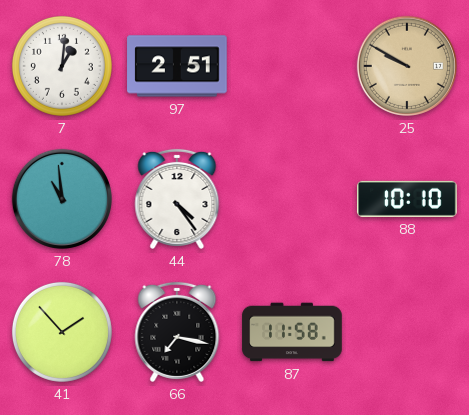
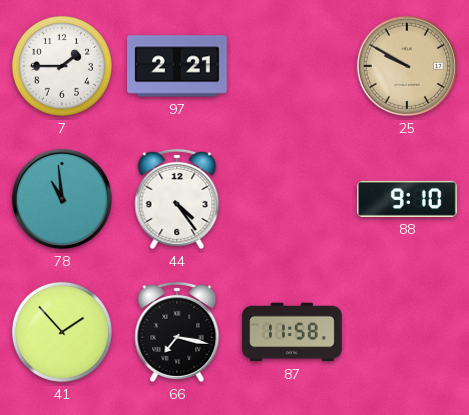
7: 1:01 -> 1:45
97: 2:51 -> 2:21
88: 10:10 -> 9:10
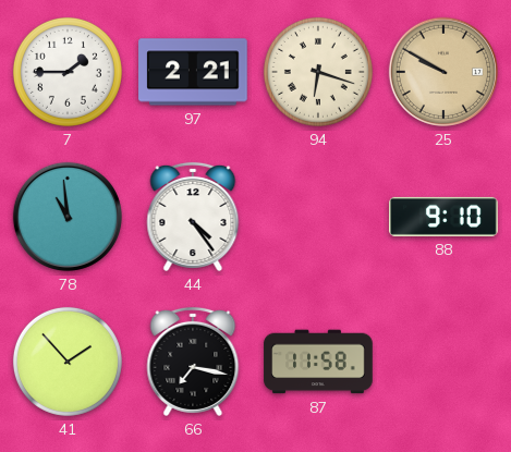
94: none -> 6:18
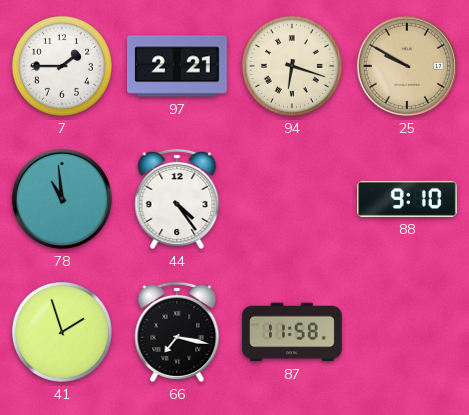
41: 1:53 -> 1:57
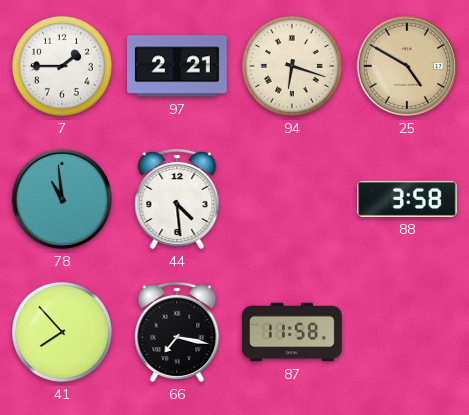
25: 9:50 -> 4:50
44: 4:24 -> 4:29
88: 9:10 -> 3:58
41: 1:57 -> 7:53
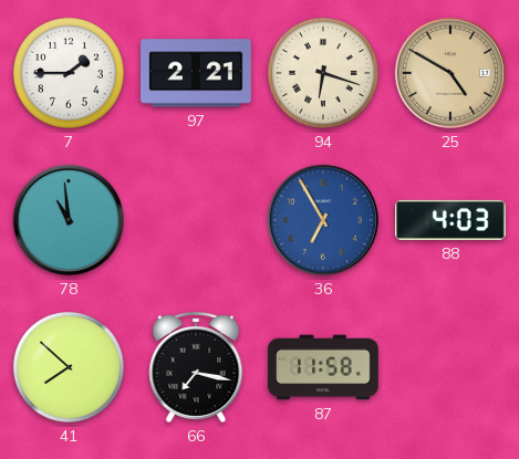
44: 4:29 -> none
36: none -> 6:55
88: 3:58 -> 4:03
41: 7:53 -> 7:52
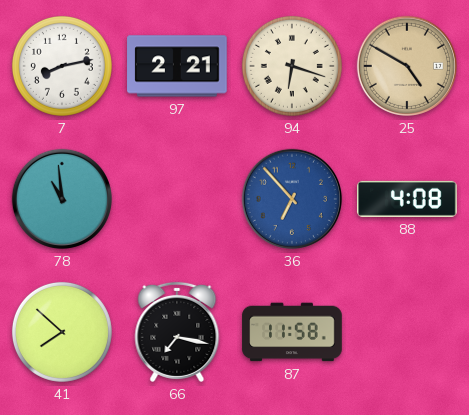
7: 1:45 -> 8:13
36: 6:55 -> 6:53
88: 4:03 -> 4:08
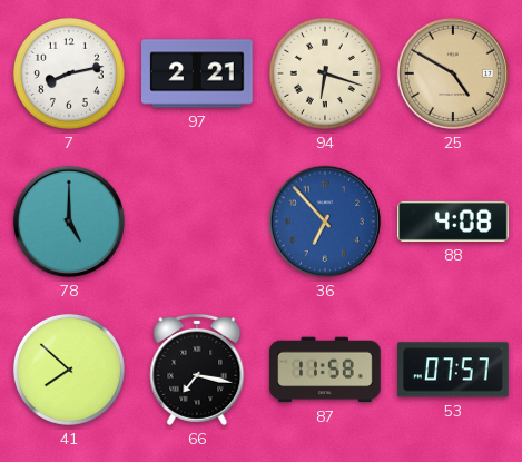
78: 10:59 -> 5:00
53: none -> 07:57
